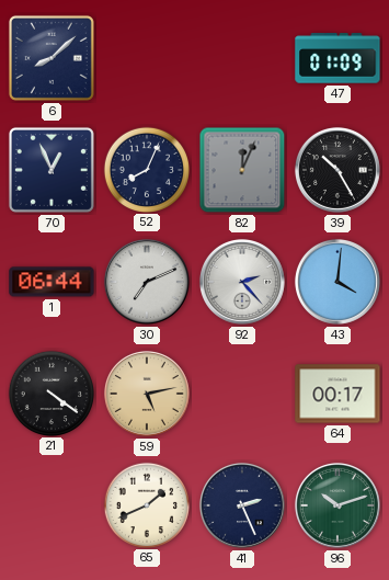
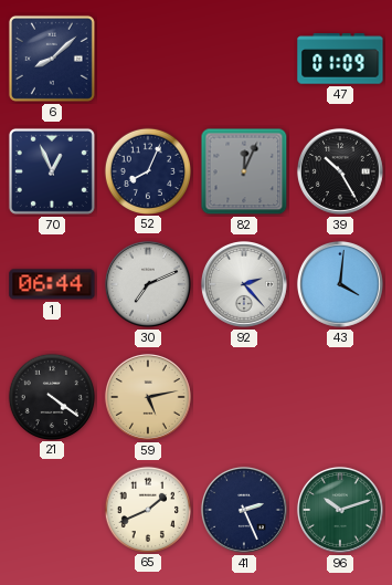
64: 00:17 -> none
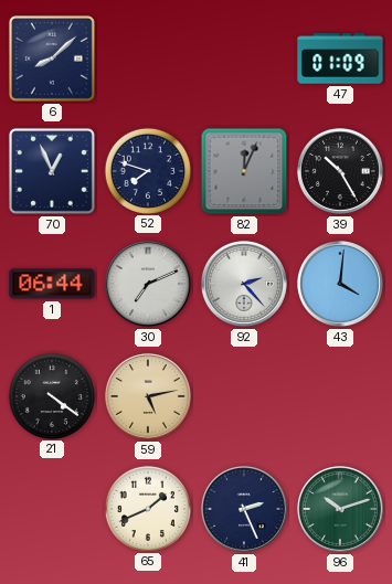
52: 8:04 -> 7:48
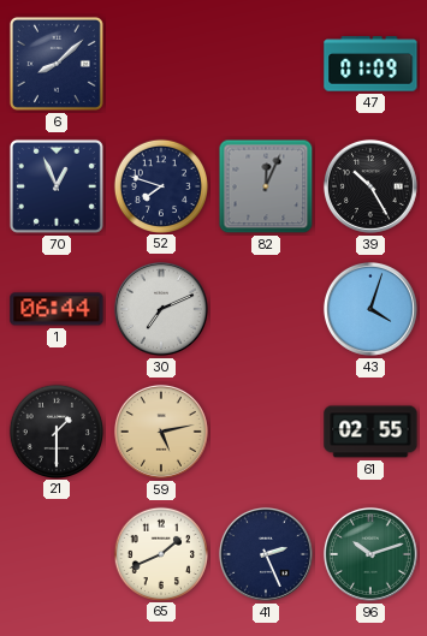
92: 2:23 -> none
43: 4:01 -> 4:03
21: 4:21 -> 1:30
61: none -> 02:55
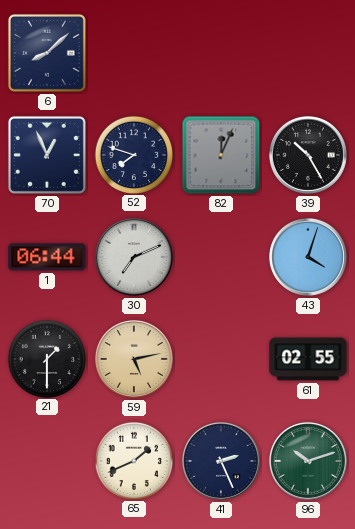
47: 01:09 -> none
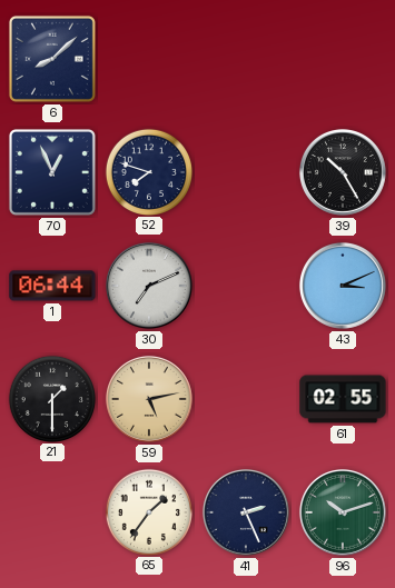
82: 12:04 -> none
43: 4:03 -> 3:11
65: 1:41 -> 1:36
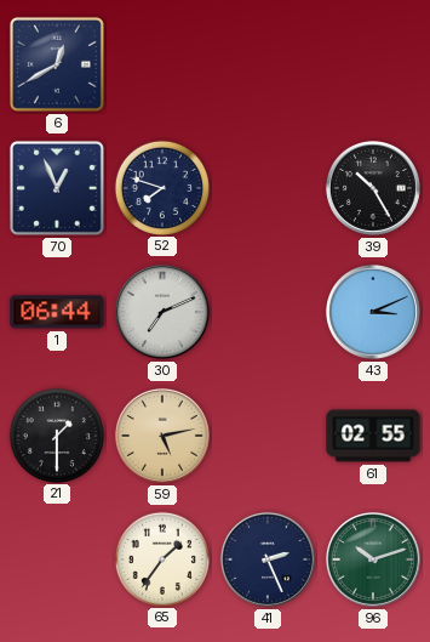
6: 8:08 -> 12:40
